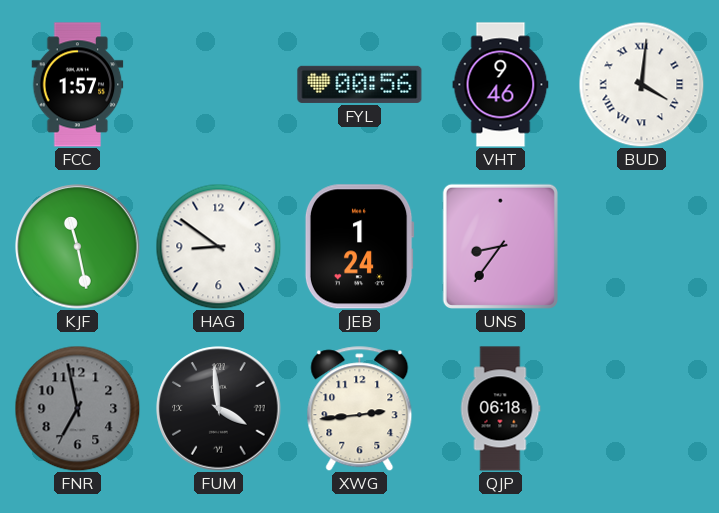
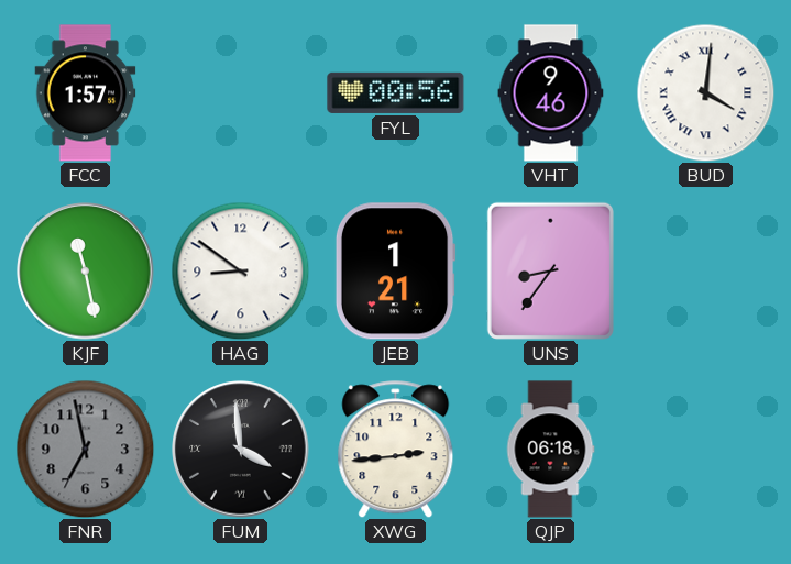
JEB: 1:24 -> 1:21
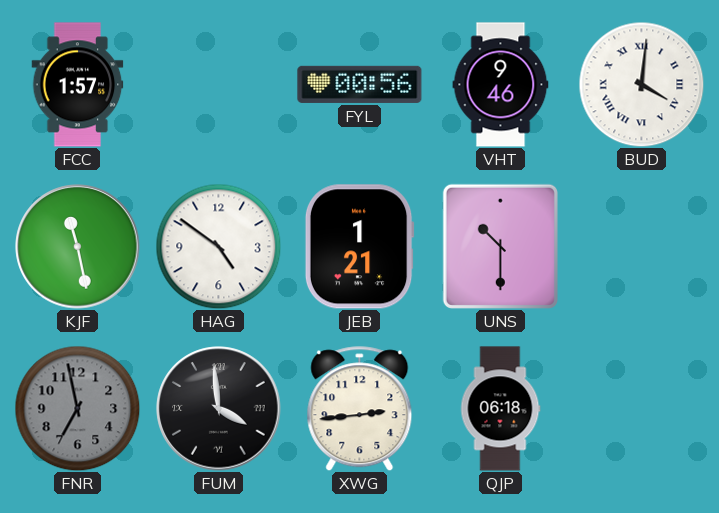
HAG: 8:51 -> 4:51
UNS: 8:36 -> 10:30
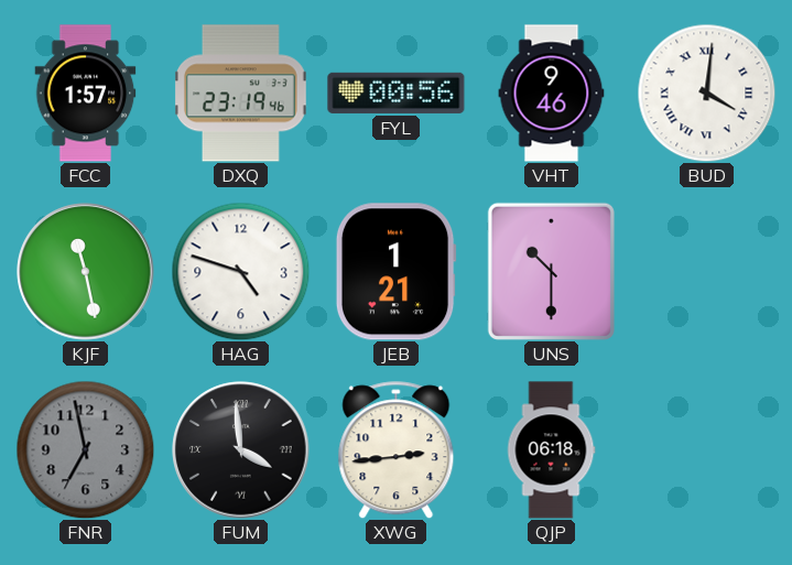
DXQ: none -> 23:19
HAG: 4:51 -> 4:48
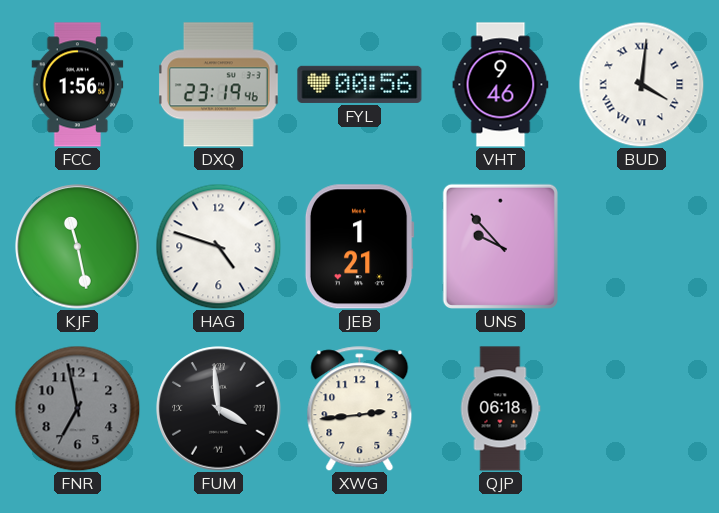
FCC: 1:57 -> 1:56
UNS: 10:30 -> 9:53
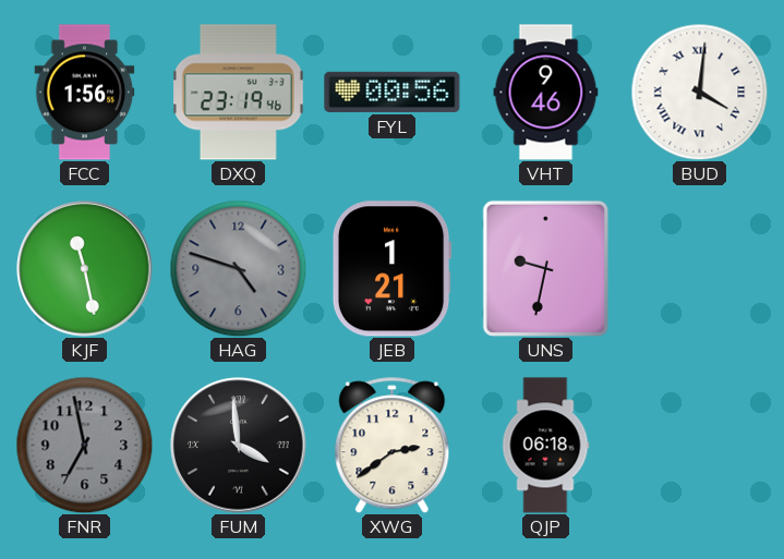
HAG dial: white -> grey
UNS: 9:53 -> 9:32
XWG: 2:44 -> 2:39
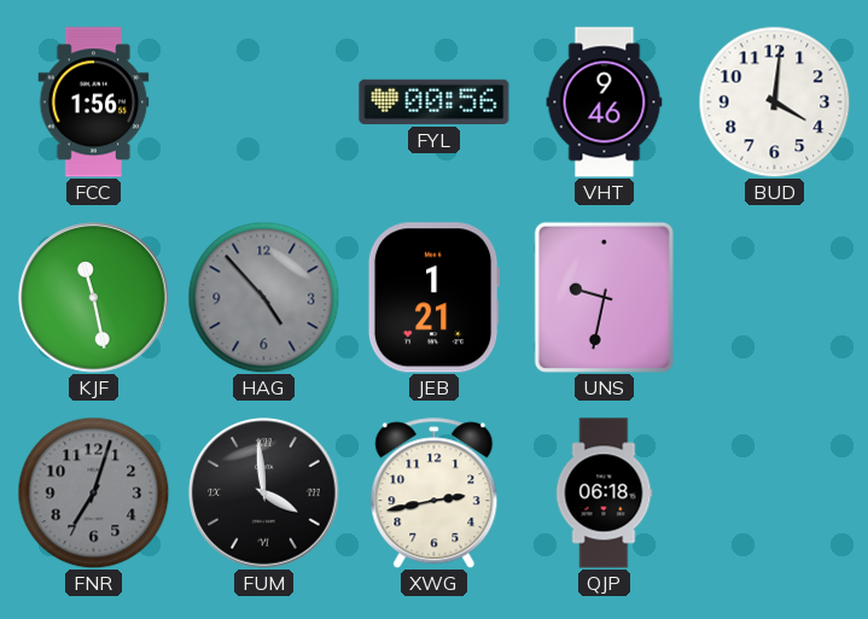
DXQ: 23:19 -> none
BUD numerals: Roman -> Arabic
HAG: 4:48 -> 4:53
FNR: 6:58 -> 7:03
XWG: 2:39 -> 2:43
